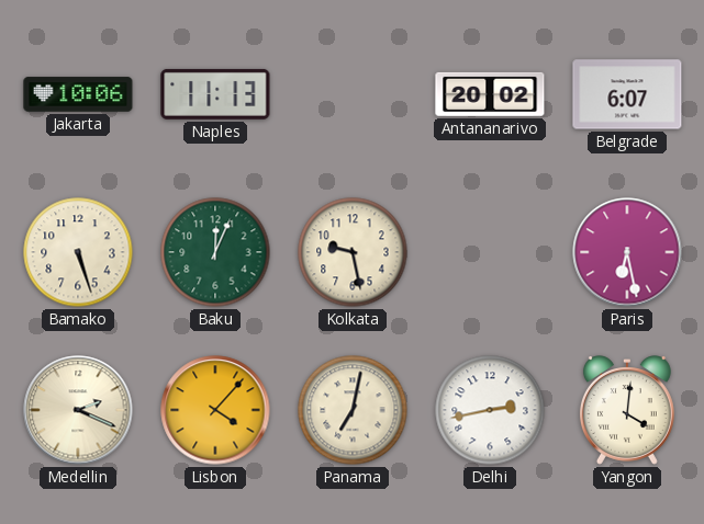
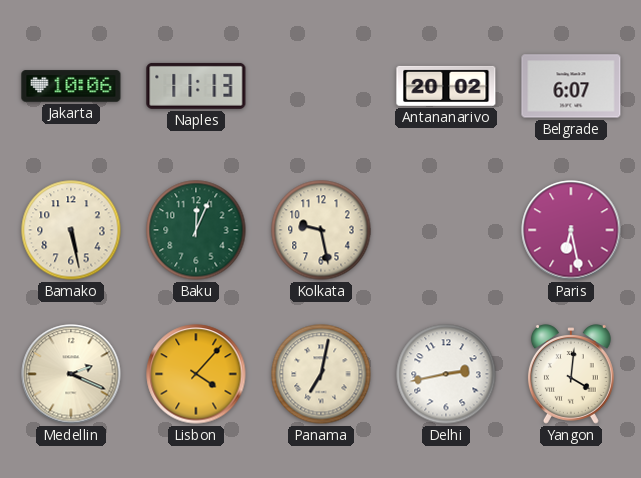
Bamako: 5:27 -> 5:28
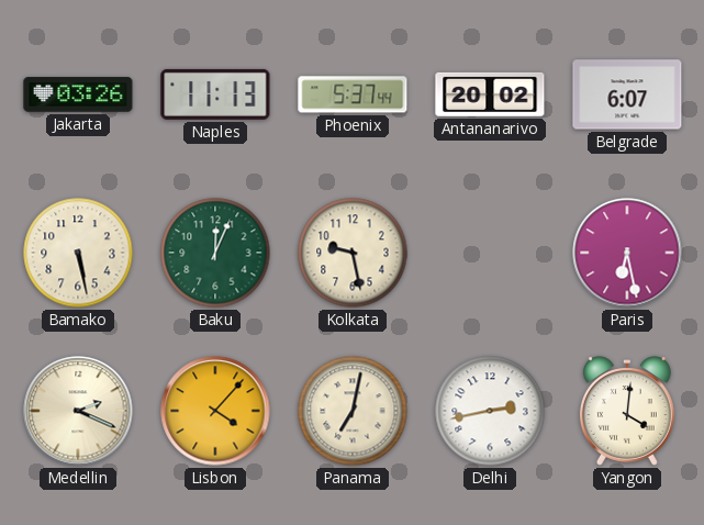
Jakarta: 10:06 -> 03:26
Phoenix: none -> 5:37
